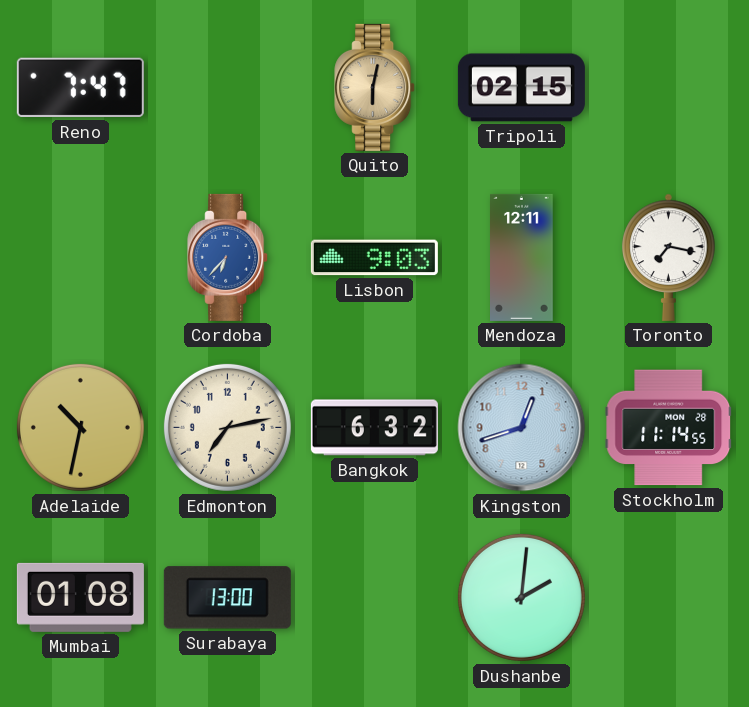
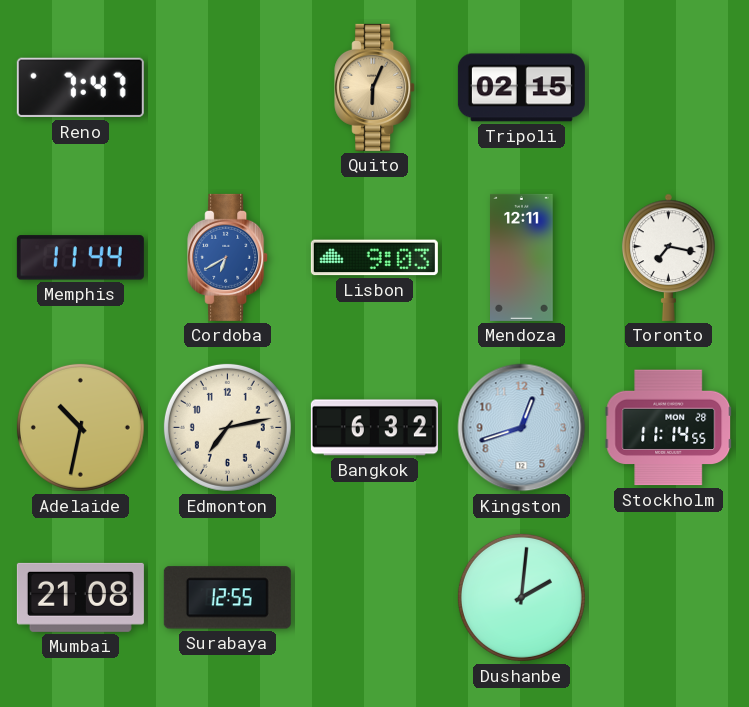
Quito: 6:02 -> 6:04
Memphis: none -> 11:44
Cordoba: 6:37 -> 6:40
Mumbai: 01:08 -> 21:08
Surabaya: 13:00 -> 12:55
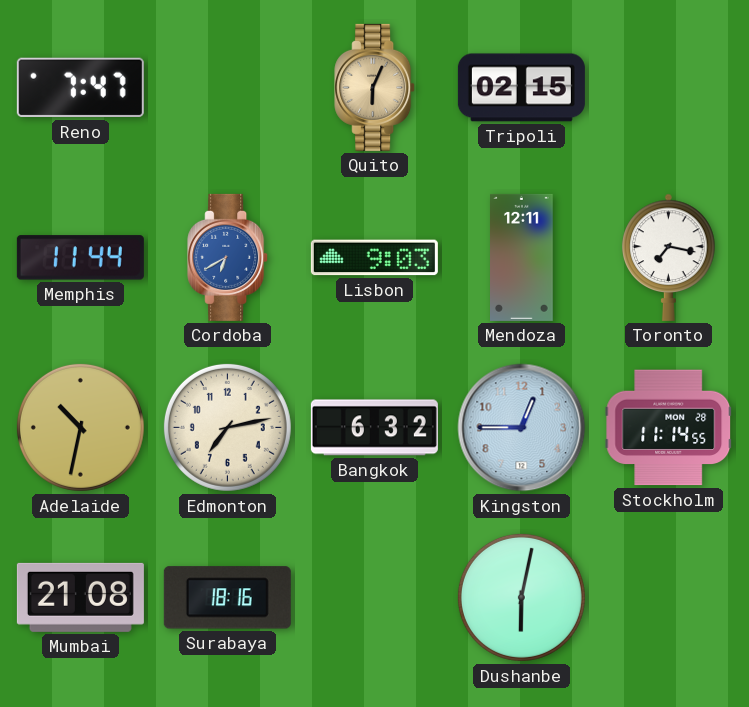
Kingston: 12:42 -> 12:45
Surabaya: 12:55 -> 18:16
Dushanbe: 2:01 -> 6:02
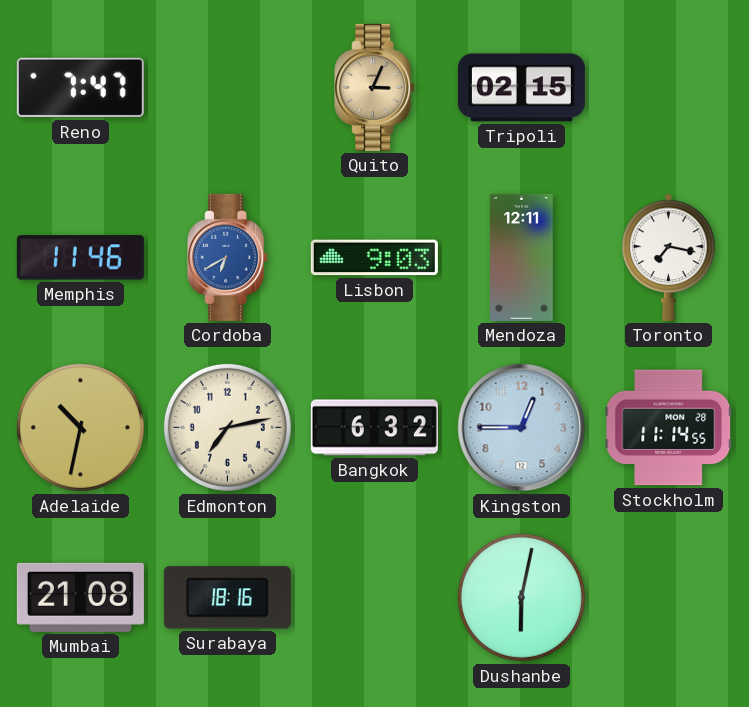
Quito: 6:04 -> 3:04
Memphis: 11:44 -> 11:46
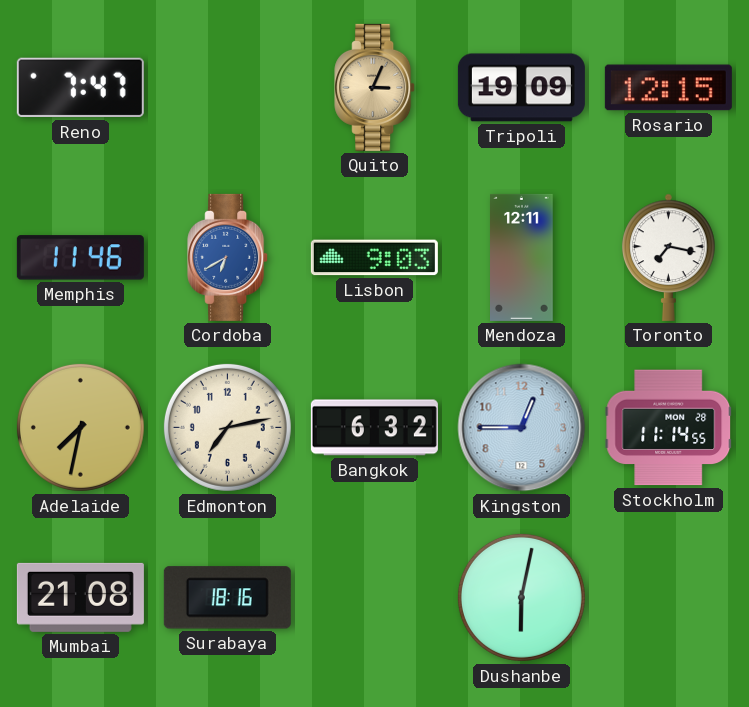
Tripoli: 02:15 -> 19:09
Rosario: none -> 12:15
Adelaide: 10:32 -> 7:32
